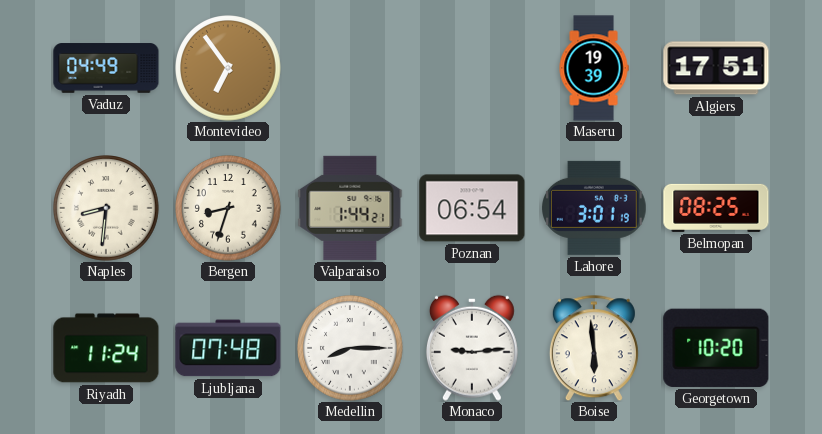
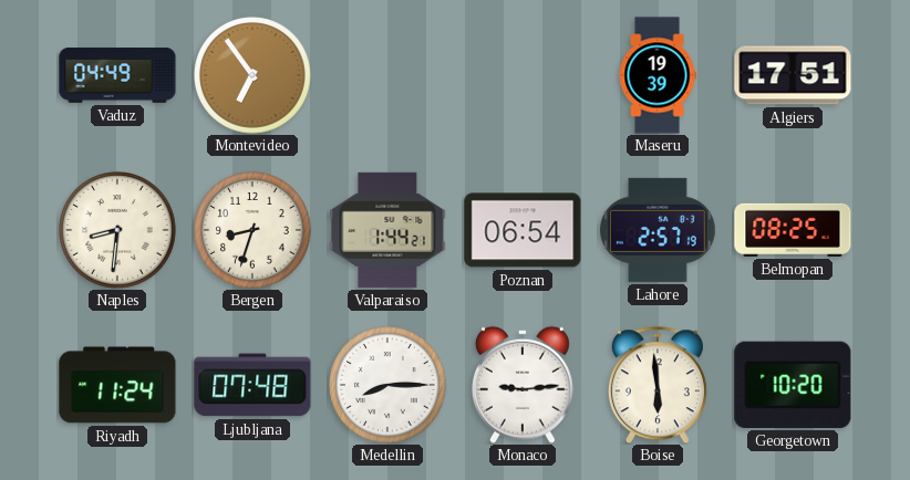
Lahore: 3:01 -> 2:57
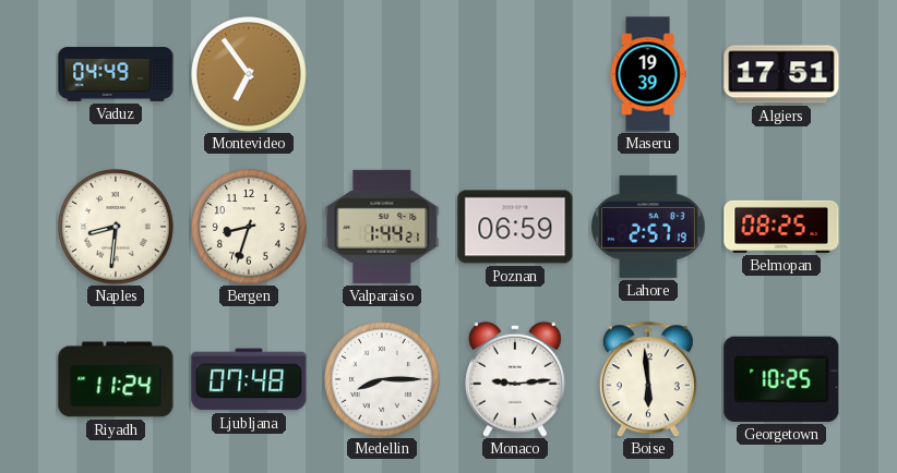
Poznan: 06:54 -> 06:59
Georgetown: 10:20 -> 10:25
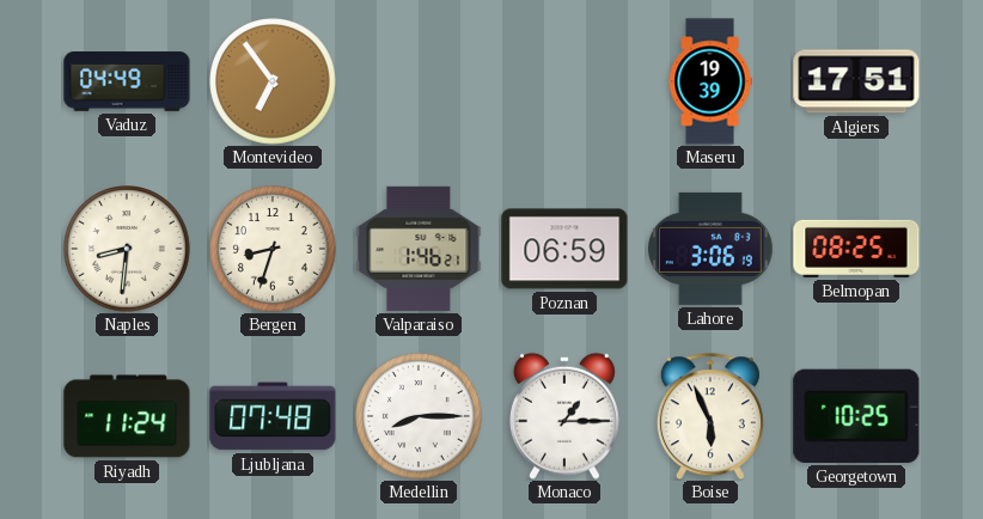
Valparaiso: 1:44 -> 1:46
Lahore: 2:57 -> 3:06
Monaco: 9:14 -> 1:15
Boise: 5:59 -> 5:56
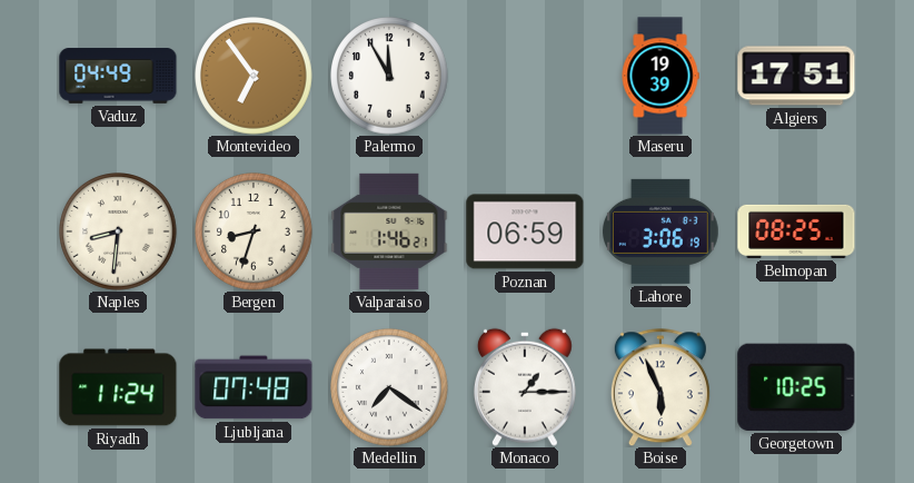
Palermo: none -> 11:55
Medellin: 8:15 -> 7:21
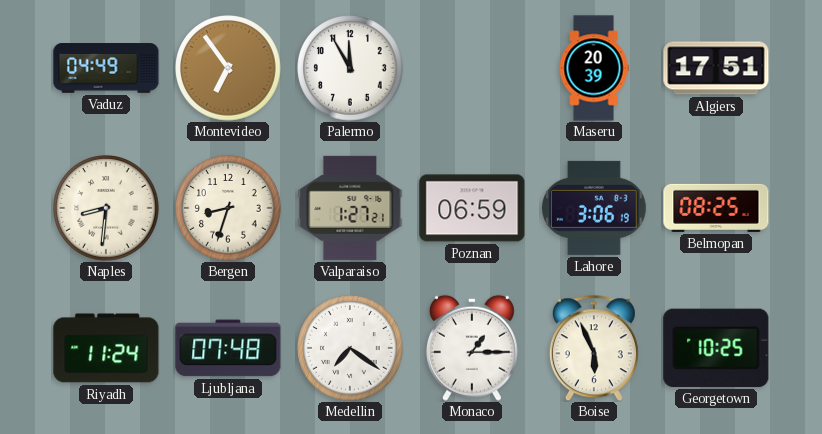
Maseru: 19:39 -> 20:39
Valparaiso: 1:46 -> 1:27
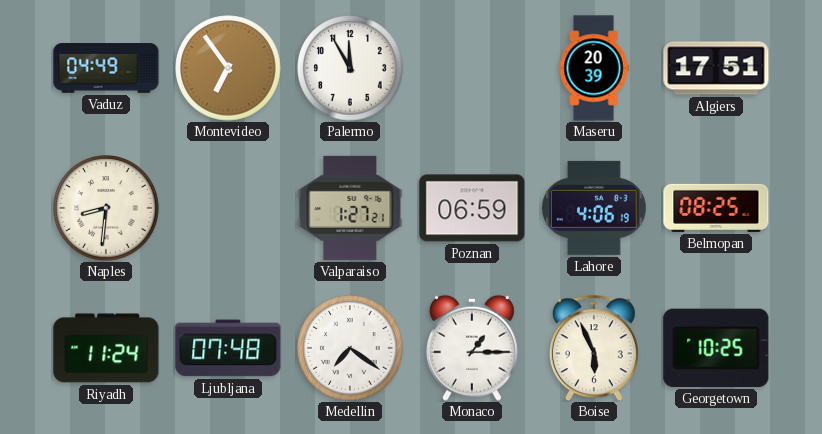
Bergen: 8:33 -> none
Lahore: 3:06 -> 4:06
